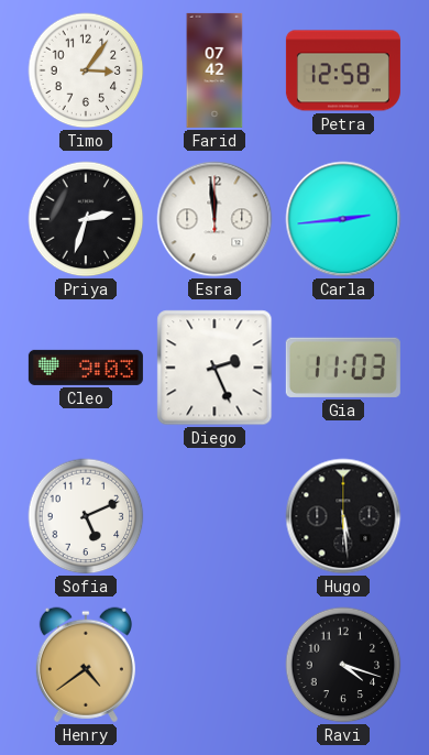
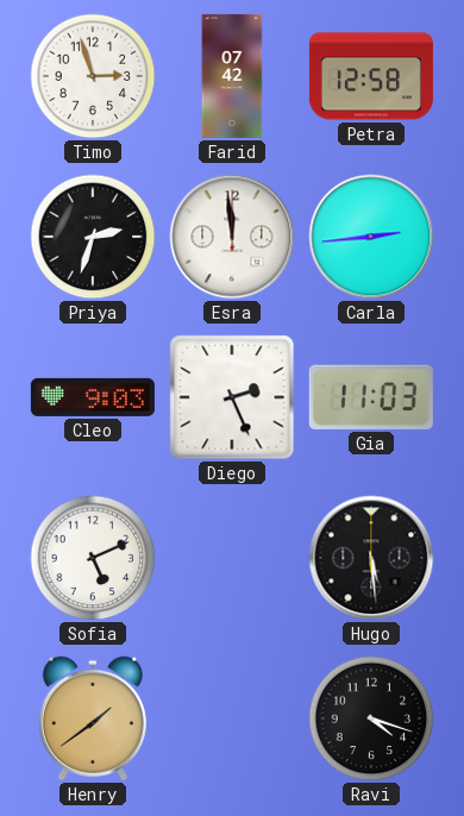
Timo: 3:06 -> 2:57
Henry: 4:39 -> 1:39
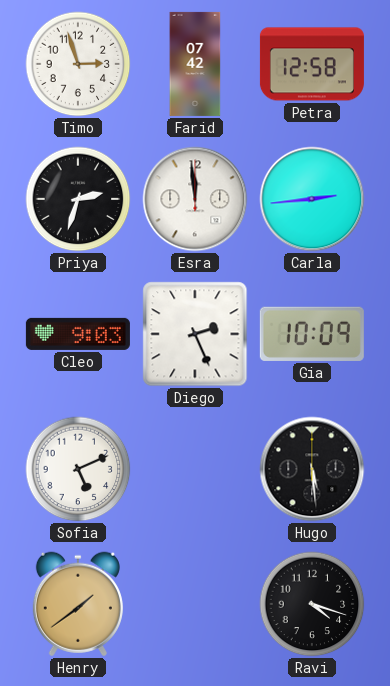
Gia: 11:03 -> 10:09
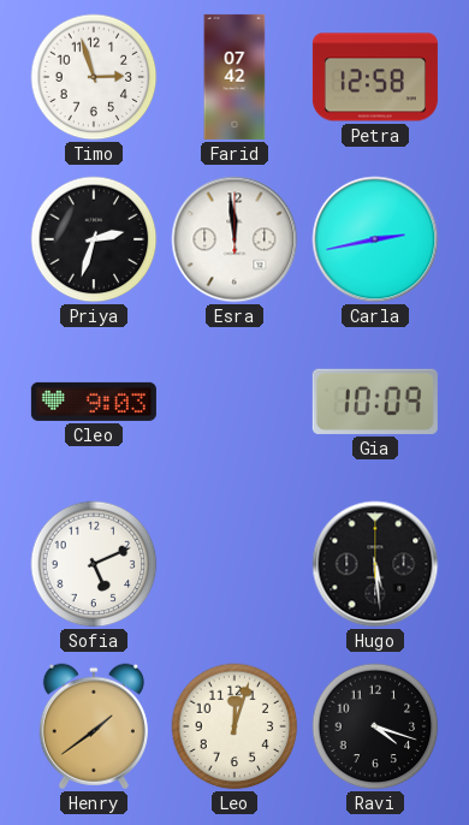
Carla: 2:44 -> 2:43
Diego: 2:26 -> none
Leo: none -> 12:03
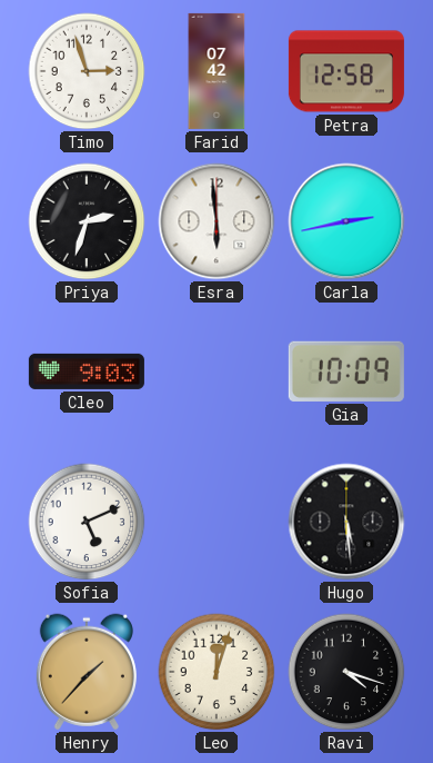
Esra: 11:59 -> 5:59
Henry: 1:39 -> 1:37
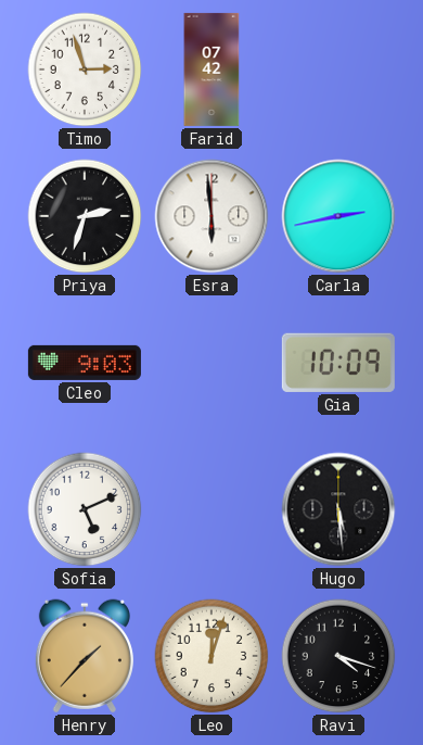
Petra: 12:58 -> none
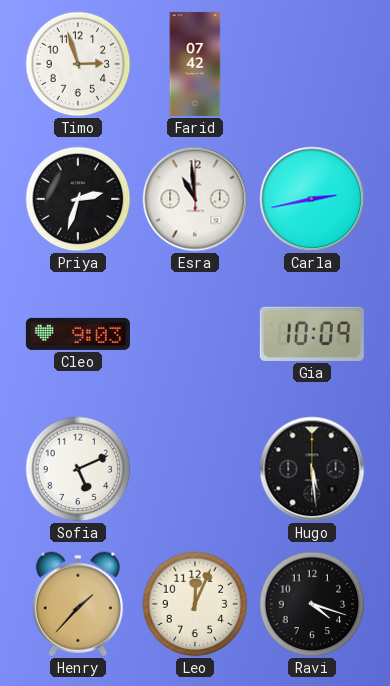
Esra: 5:59 -> 10:59
Leo: 12:03 -> 12:04
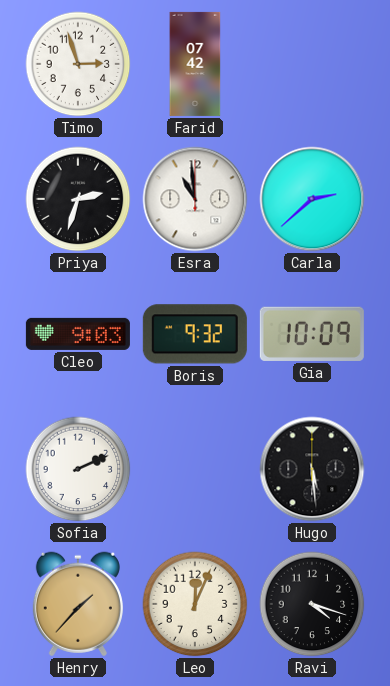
Carla: 2:43 -> 2:38
Boris: none -> 9:32
Sofia: 5:11 -> 2:11
